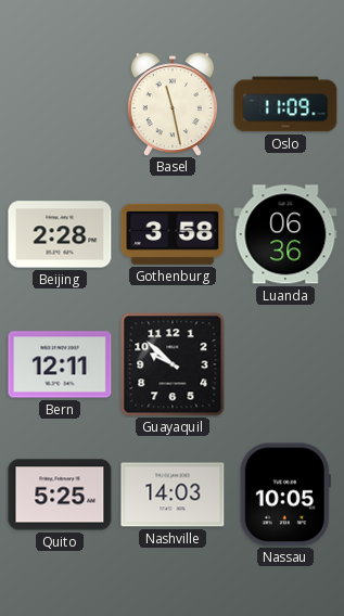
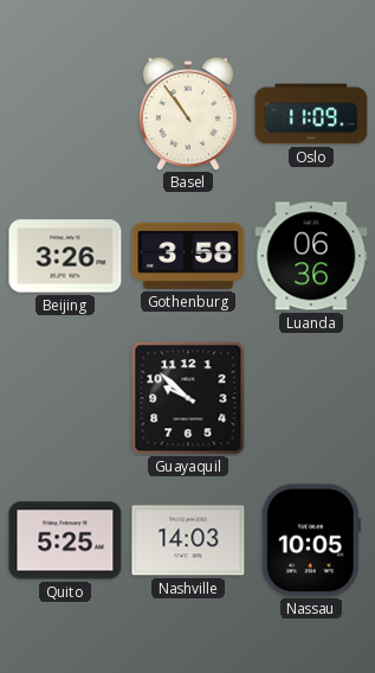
Basel: 11:28 -> 10:54
Beijing: 2:28 -> 3:26
Bern: 12:11 -> none
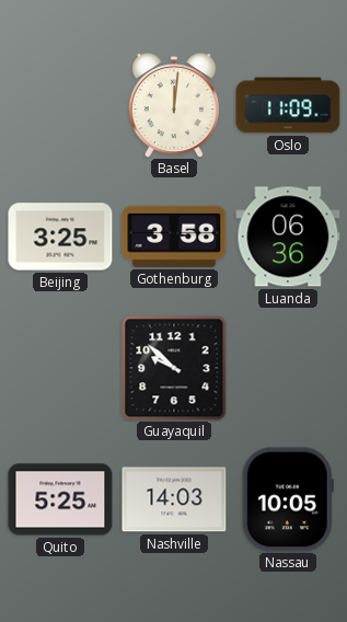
Basel: 10:54 -> 12:01
Beijing: 3:26 -> 3:25
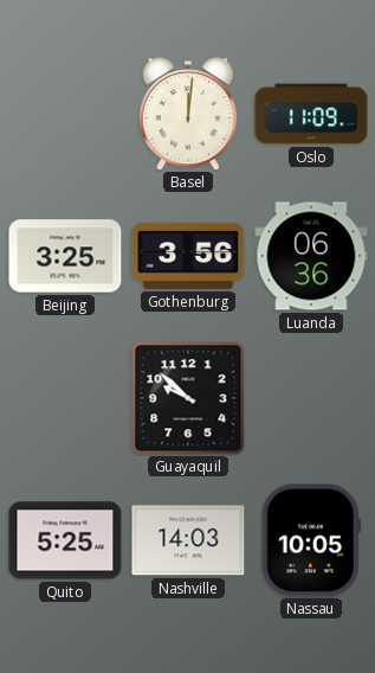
Gothenburg: 3:58 -> 3:56
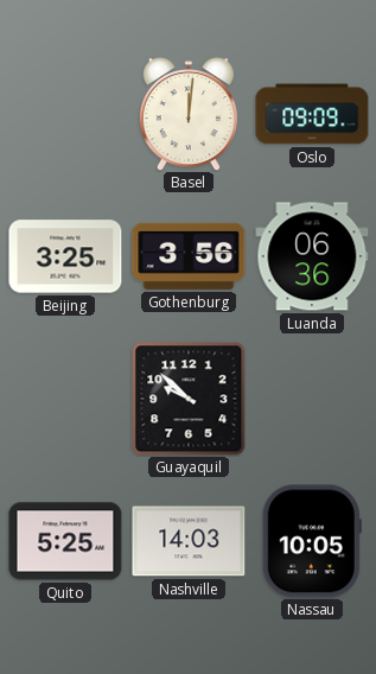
Oslo: 11:09 -> 09:09
